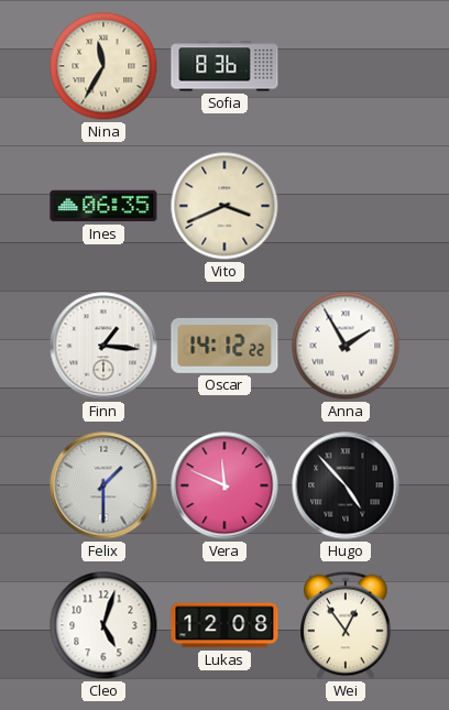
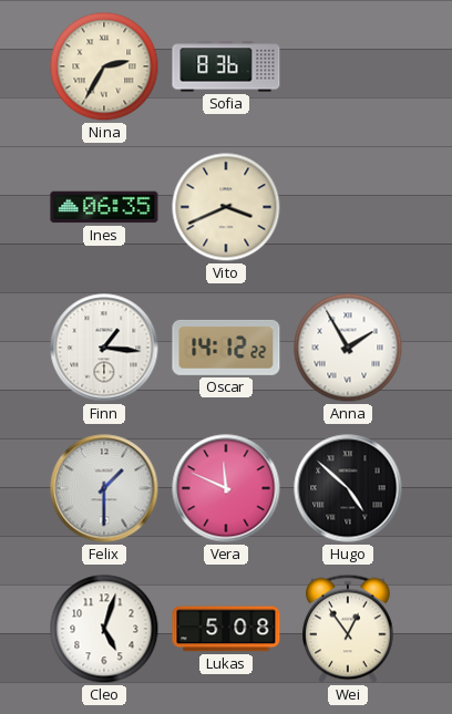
Nina: 11:35 -> 2:35
Hugo: 4:53 -> 4:52
Lukas: 12:08 -> 5:08
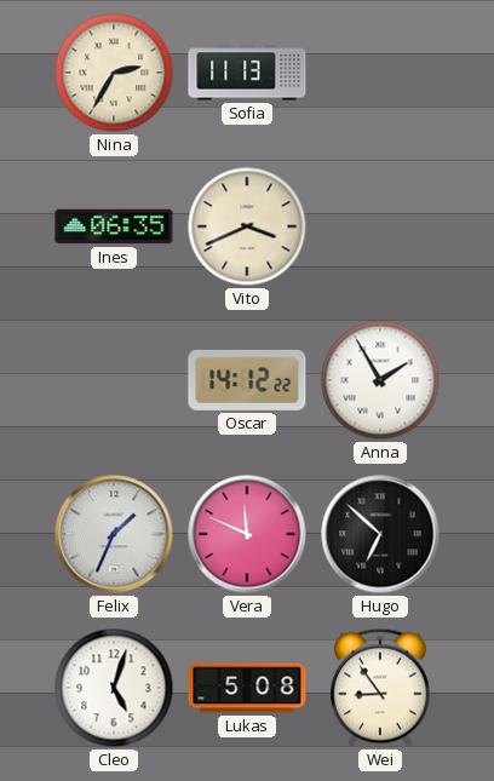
Sofia: 8:36 -> 11:13
Finn: 1:16 -> none
Felix: 1:30 -> 1:34
Hugo: 4:52 -> 6:52
Wei: 12:54 -> 8:54
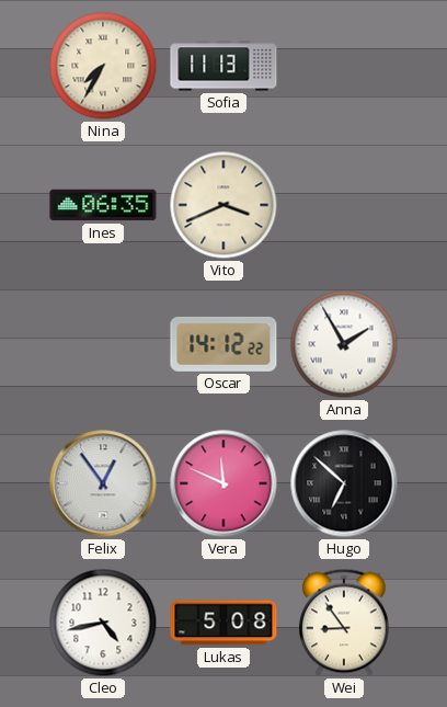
Nina: 2:35 -> 7:35
Felix: 1:34 -> 12:54
Cleo: 5:03 -> 4:43
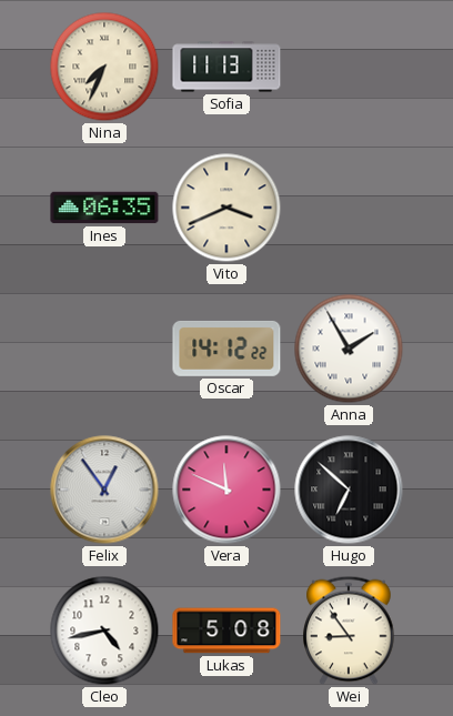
Nina: 7:35 -> 7:34
